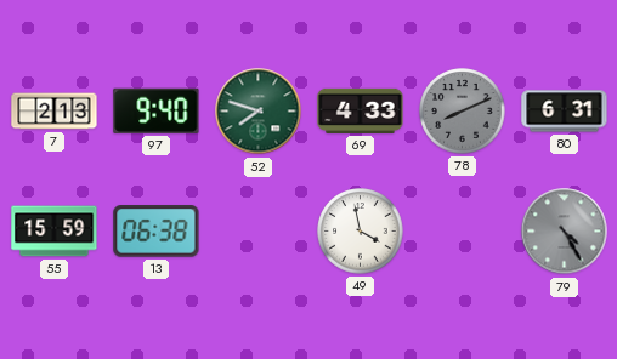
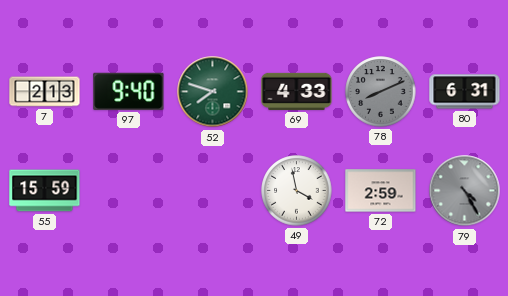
13: 06:38 -> none
72: none -> 2:59
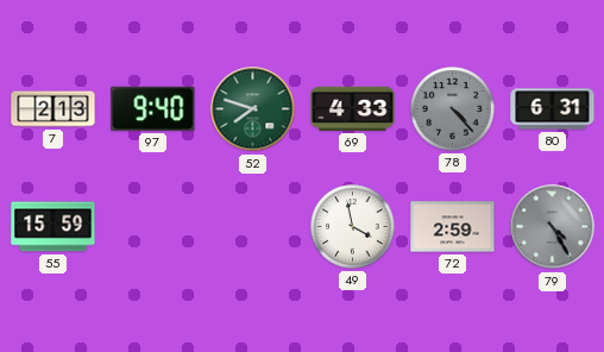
78: 8:11 -> 4:23
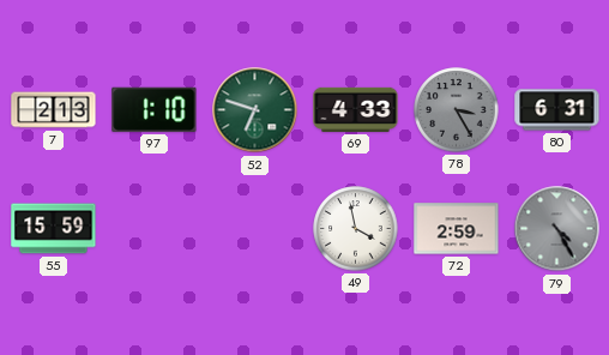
97: 9:40 -> 1:10
52: 7:48 -> 6:48
78: 4:23 -> 3:25
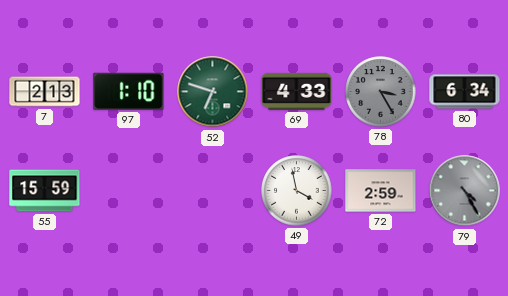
80: 6:31 -> 6:34
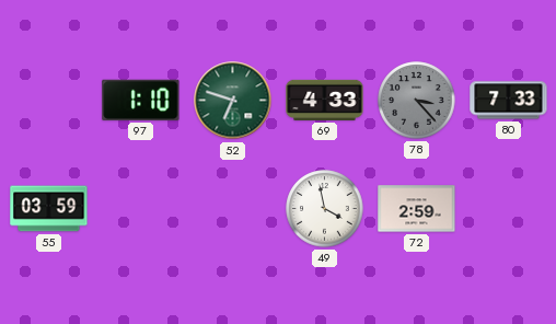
7: 2:13 -> none
78: 3:25 -> 3:23
80: 6:34 -> 7:33
55: 15:59 -> 03:59
79: 4:25 -> none
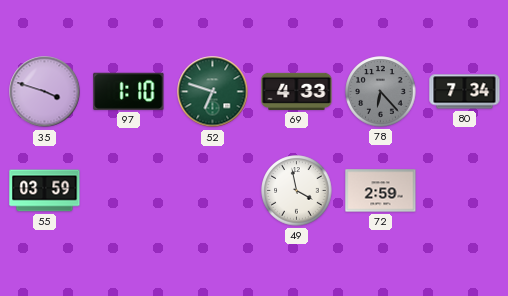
35: none -> 3:48
78: 3:23 -> 6:23
80: 7:33 -> 7:34
